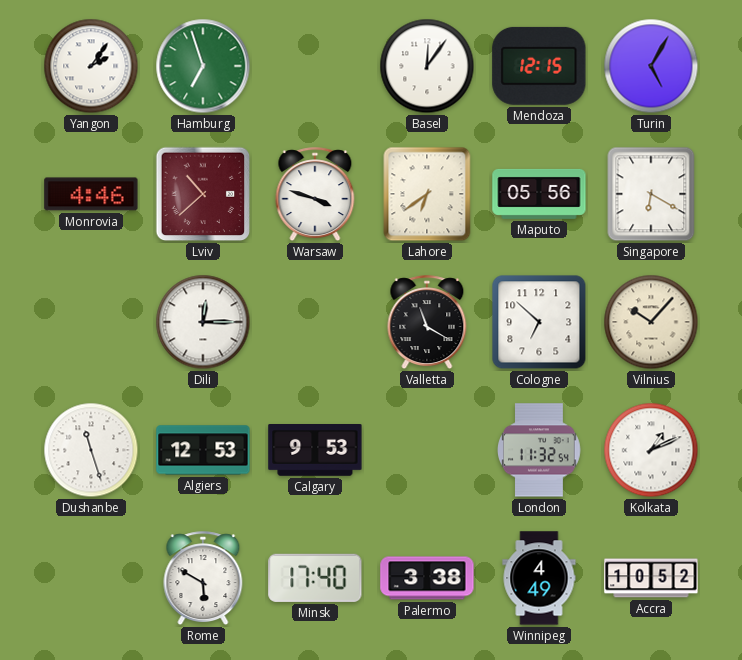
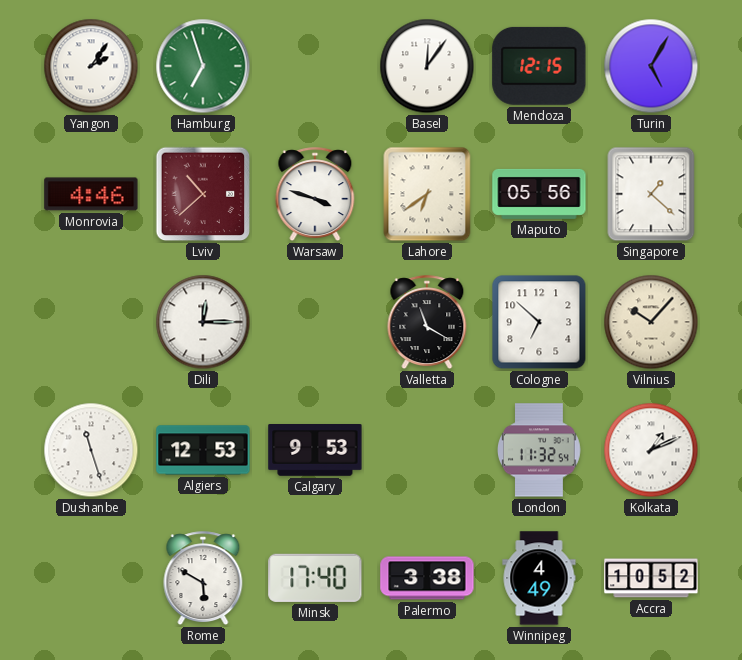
Singapore: 6:20 -> 1:22
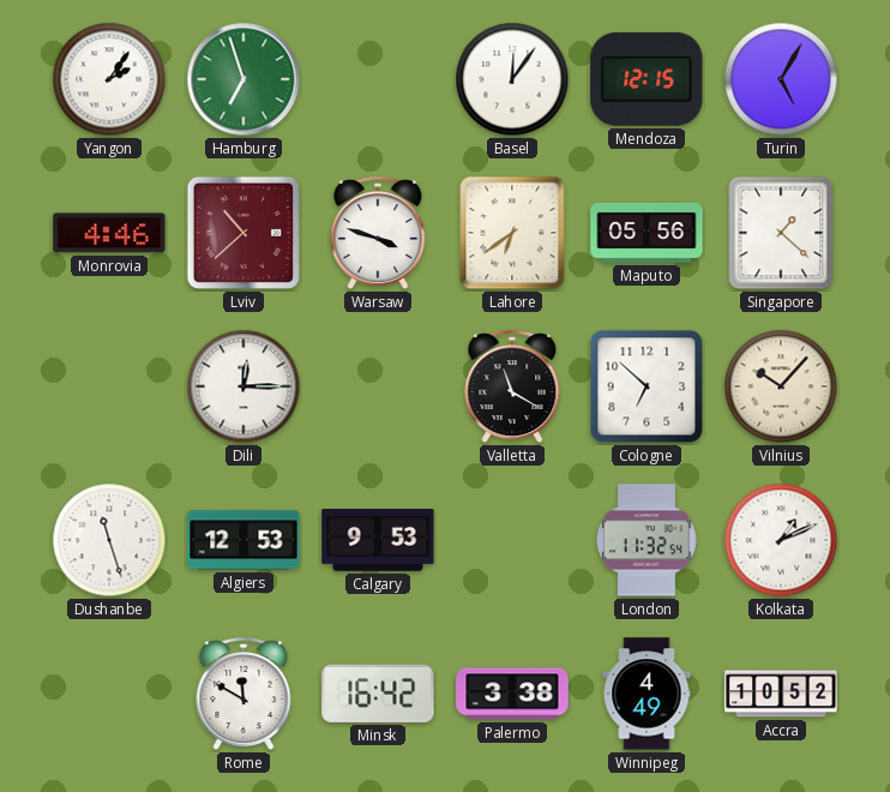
Rome: 5:50 -> 11:50
Minsk: 17:40 -> 16:42
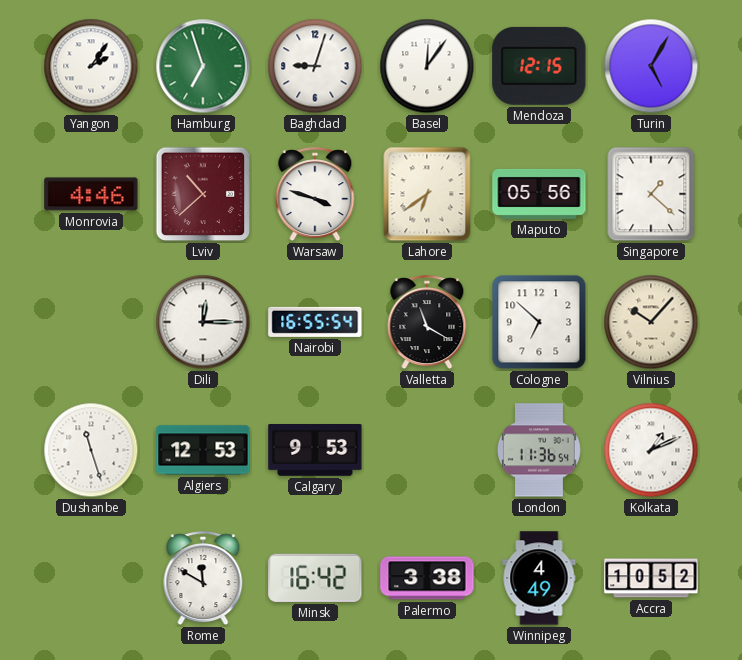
Baghdad: none -> 9:03
Nairobi: none -> 16:55
London: 11:32 -> 11:36
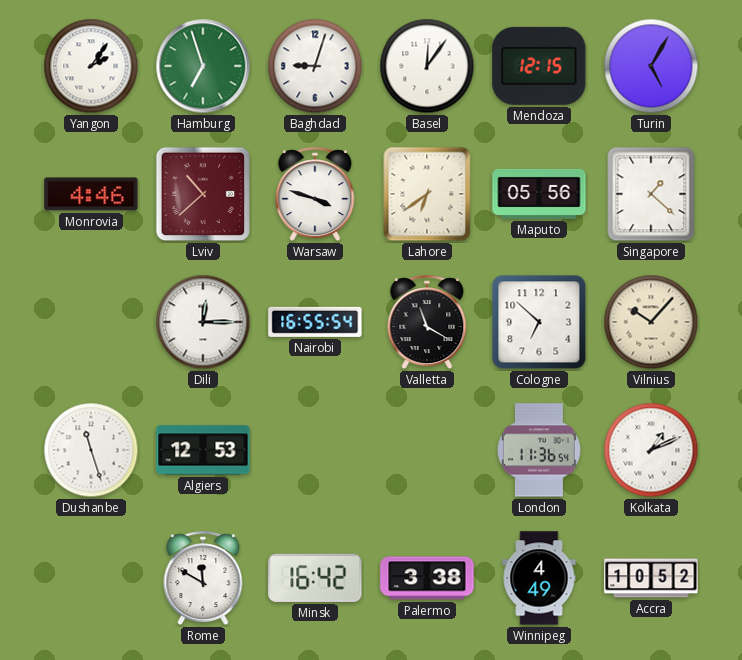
Calgary: 9:53 -> none
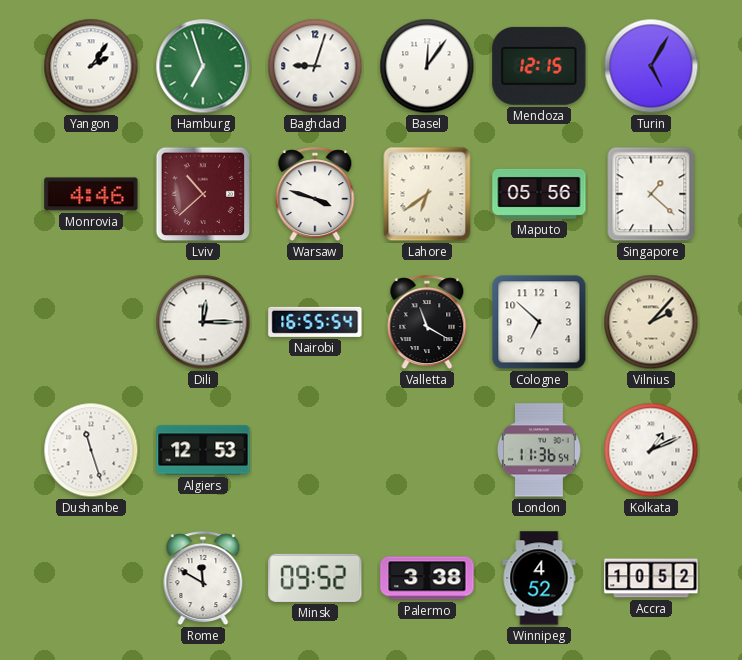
Vilnius: 10:07 -> 2:07
Minsk: 16:42 -> 09:52
Winnipeg: 4:49 -> 4:52
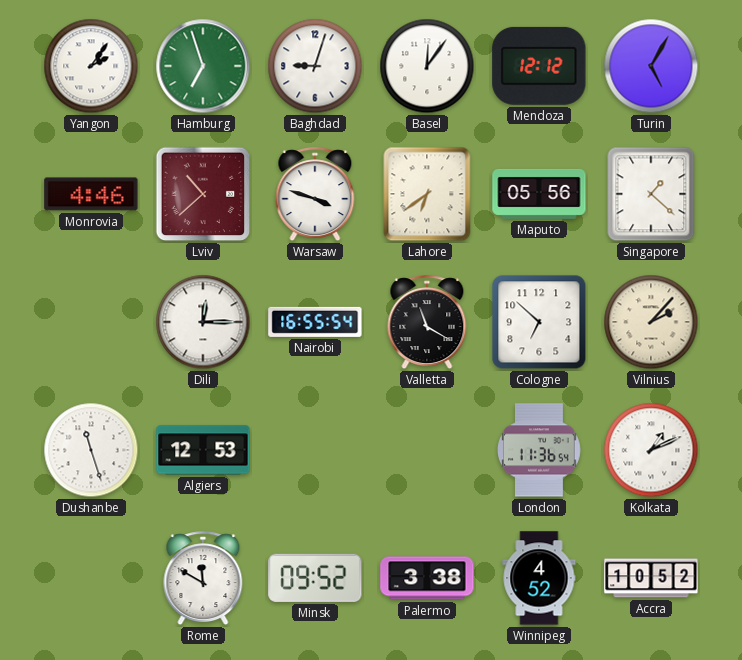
Mendoza: 12:15 -> 12:12
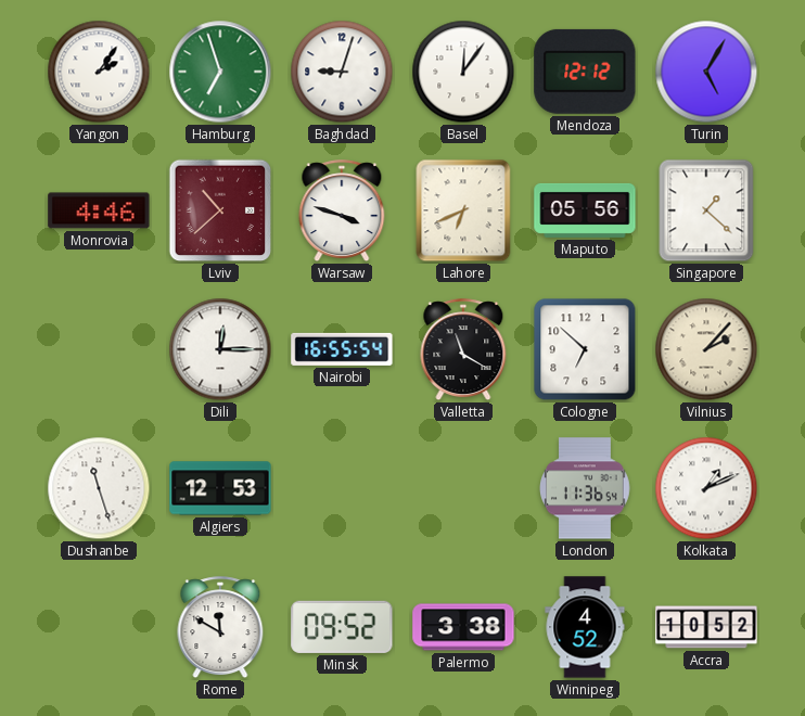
Lahore: 6:39 -> 6:41
